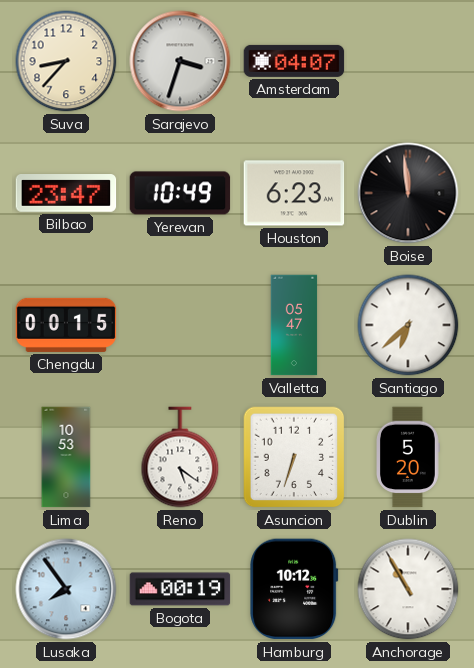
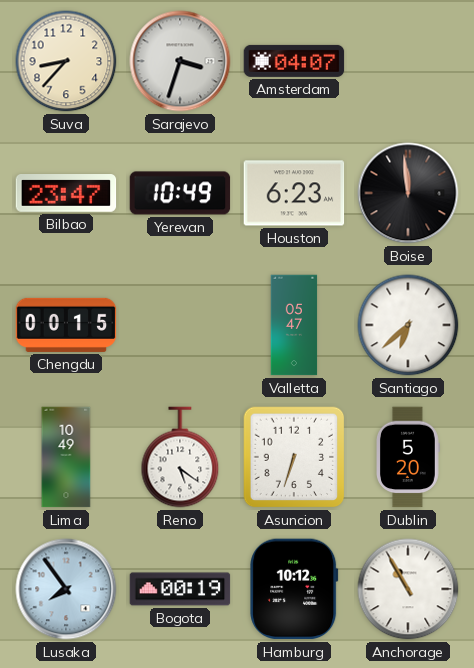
Lima: 10:53 -> 10:49
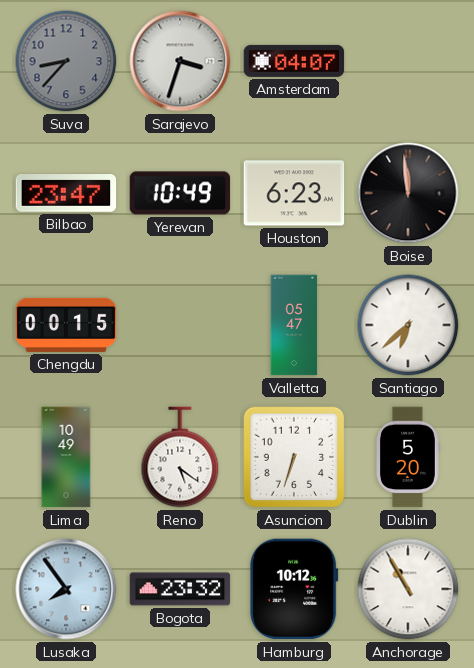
Suva dial: cream -> grey
Bogota: 00:19 -> 23:32
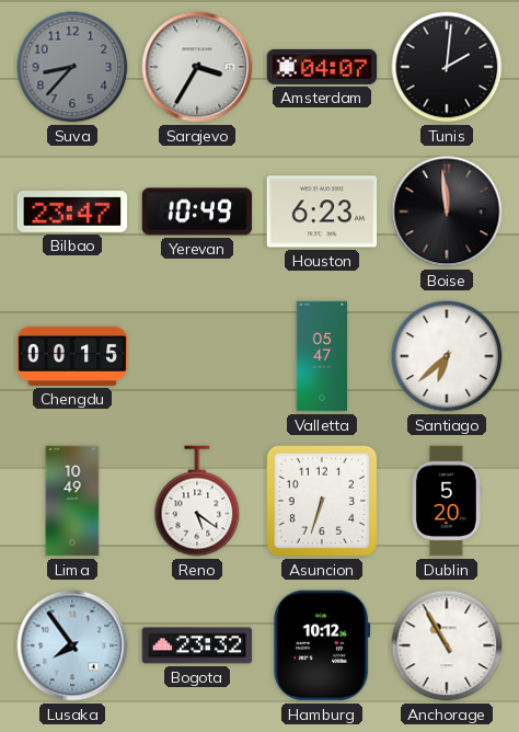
Sarajevo: 3:33 -> 3:35
Tunis: none -> 2:01
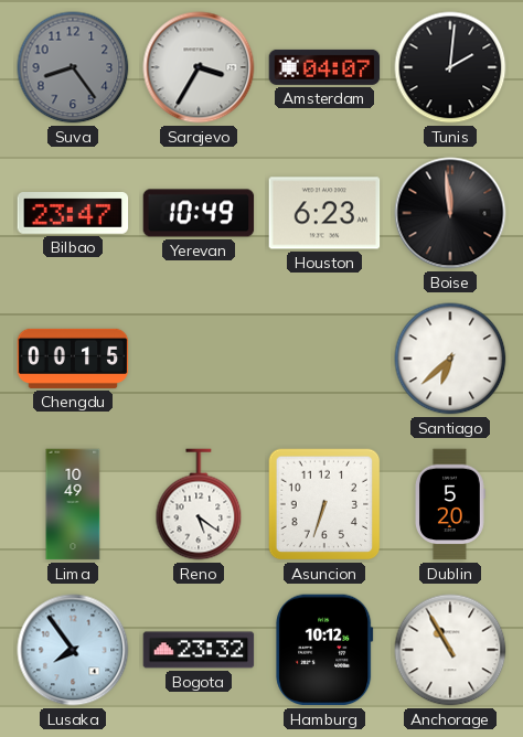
Suva: 8:37 -> 8:24
Valletta: 05:47 -> none
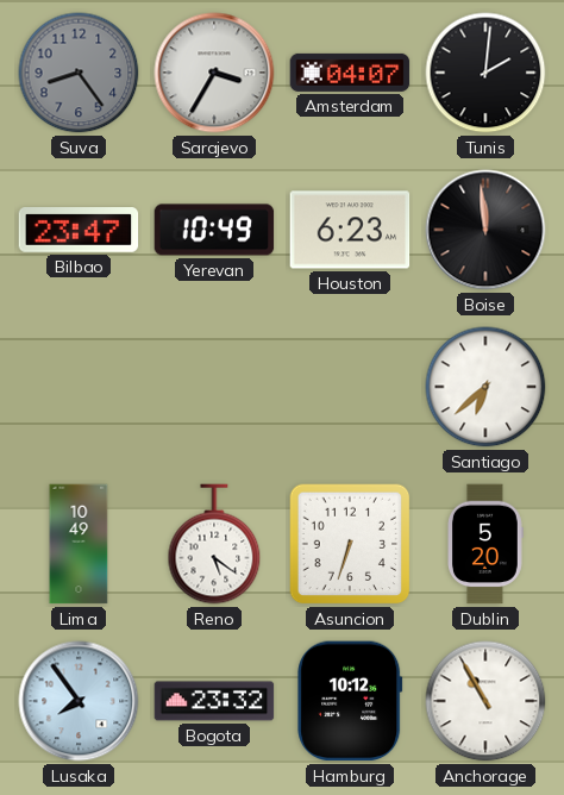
Chengdu: 00:15 -> none
